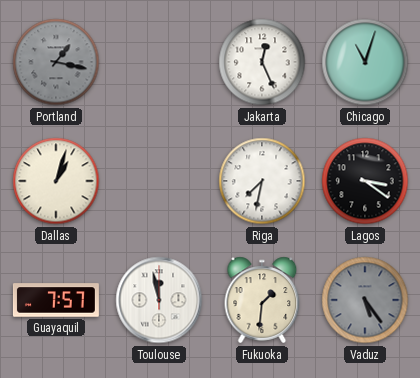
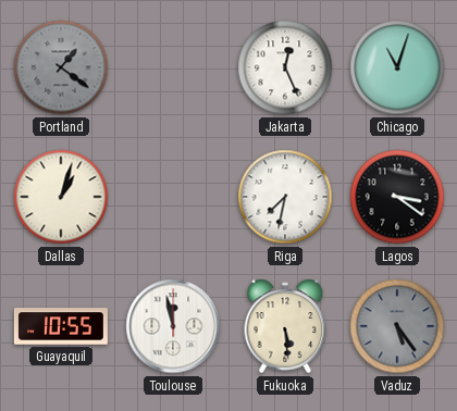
Portland: 1:17 -> 1:21
Guayaquil: 7:57 -> 10:55
Fukuoka: 1:31 -> 5:29
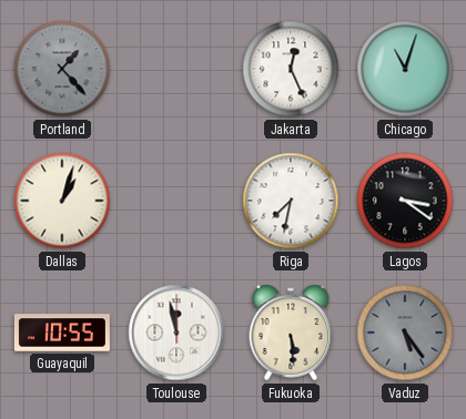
Portland: 1:21 -> 1:23
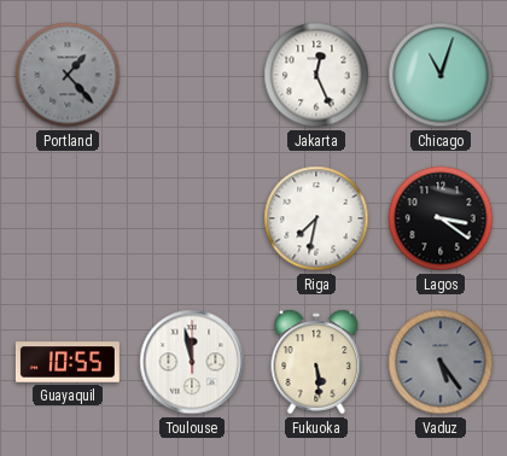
Dallas: 1:03 -> none
